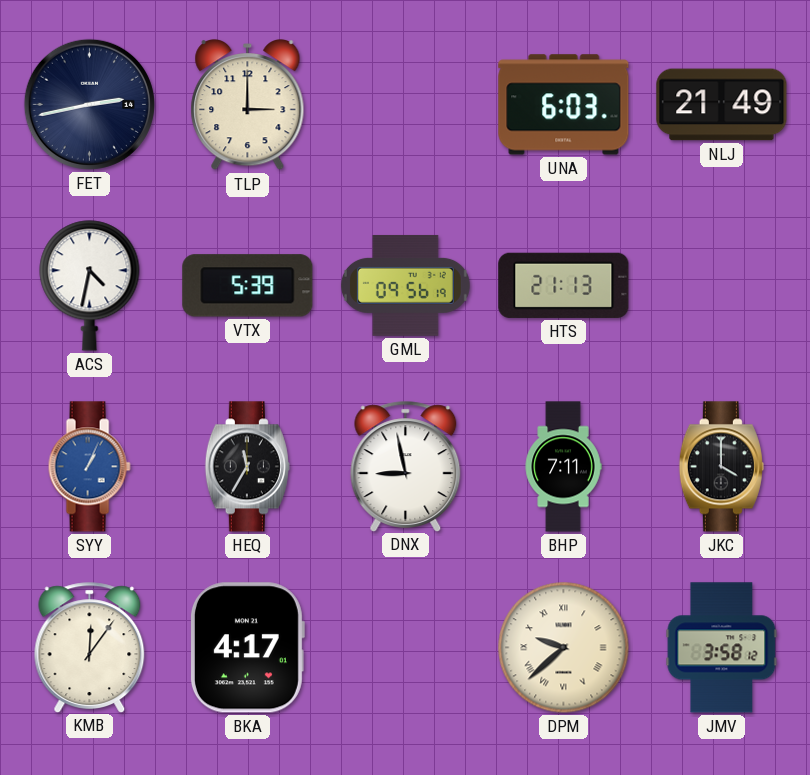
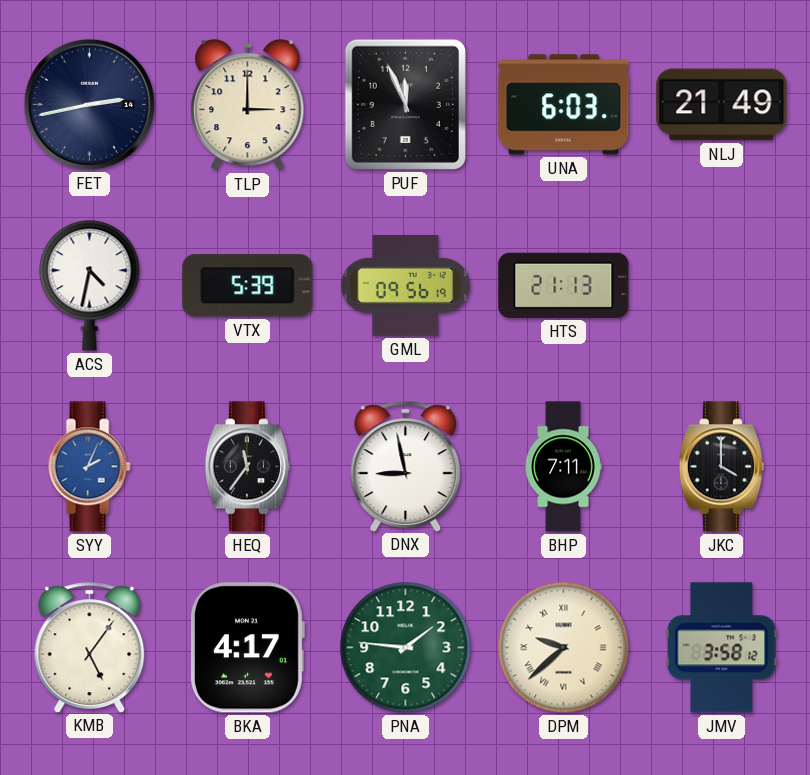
PUF: none -> 11:56
SYY: 1:04 -> 2:04
HEQ: 11:35 -> 11:36
KMB: 12:06 -> 5:06
PNA: none -> 1:46
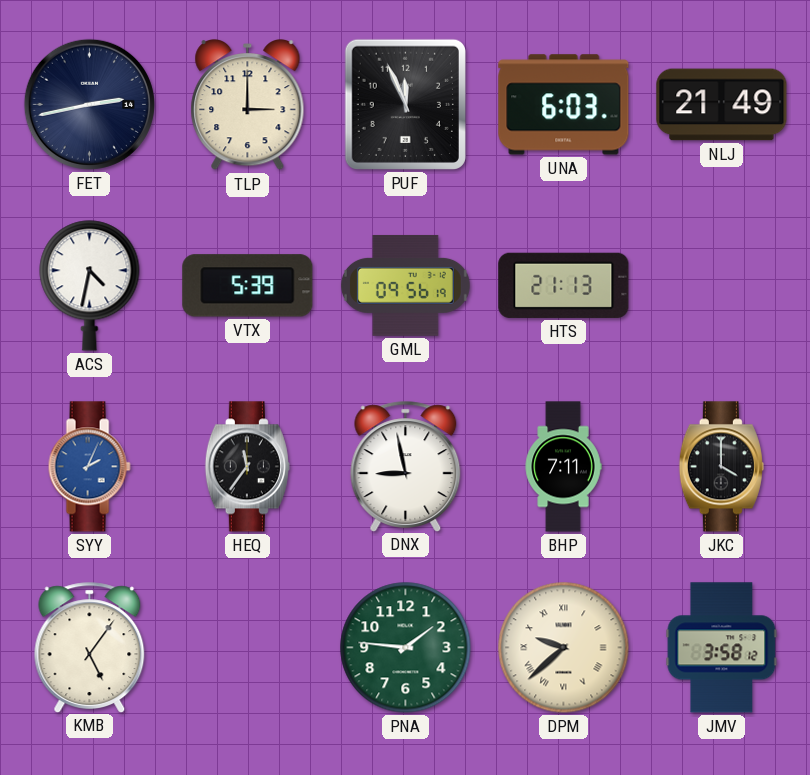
BKA: 4:17 -> none
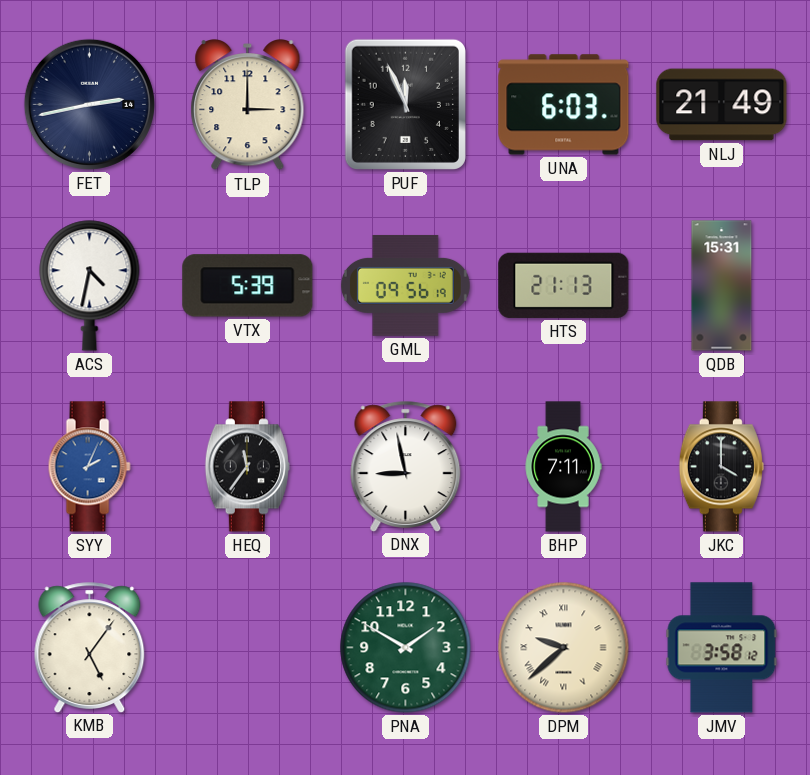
QDB: none -> 15:31
PNA: 1:46 -> 1:50
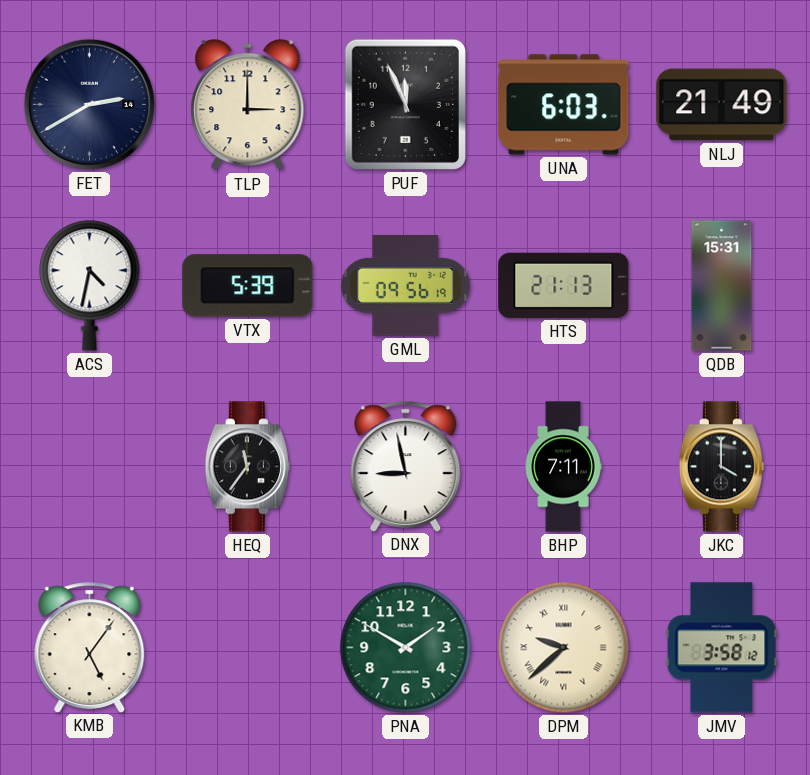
FET: 2:43 -> 2:40
SYY: 2:04 -> none
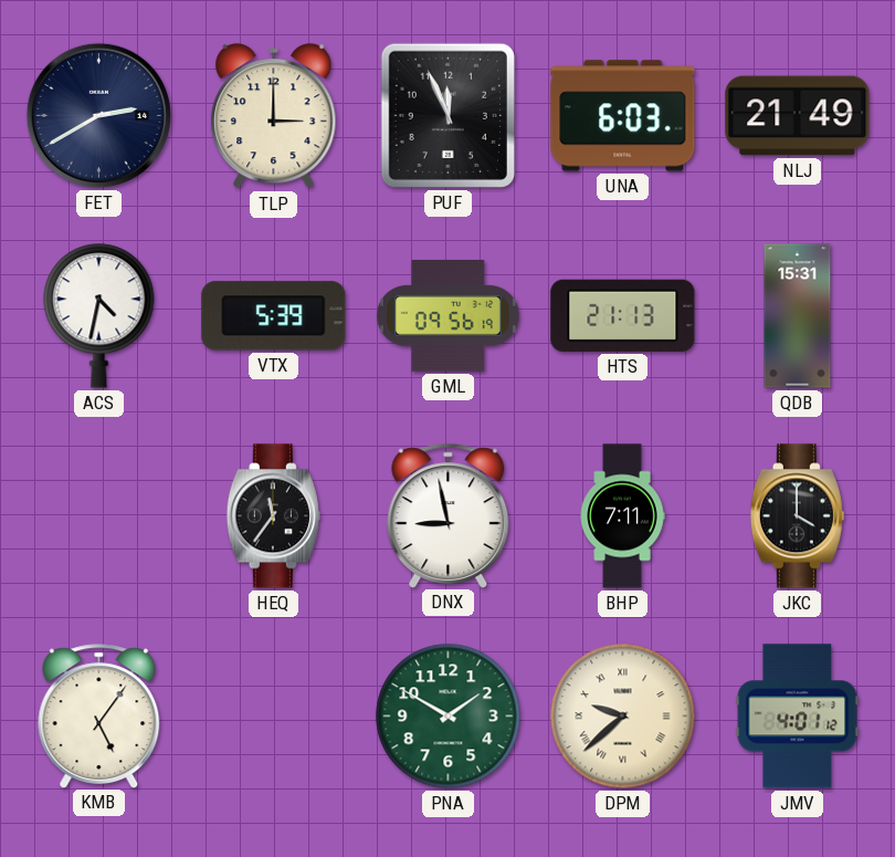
JMV: 3:58 -> 4:01
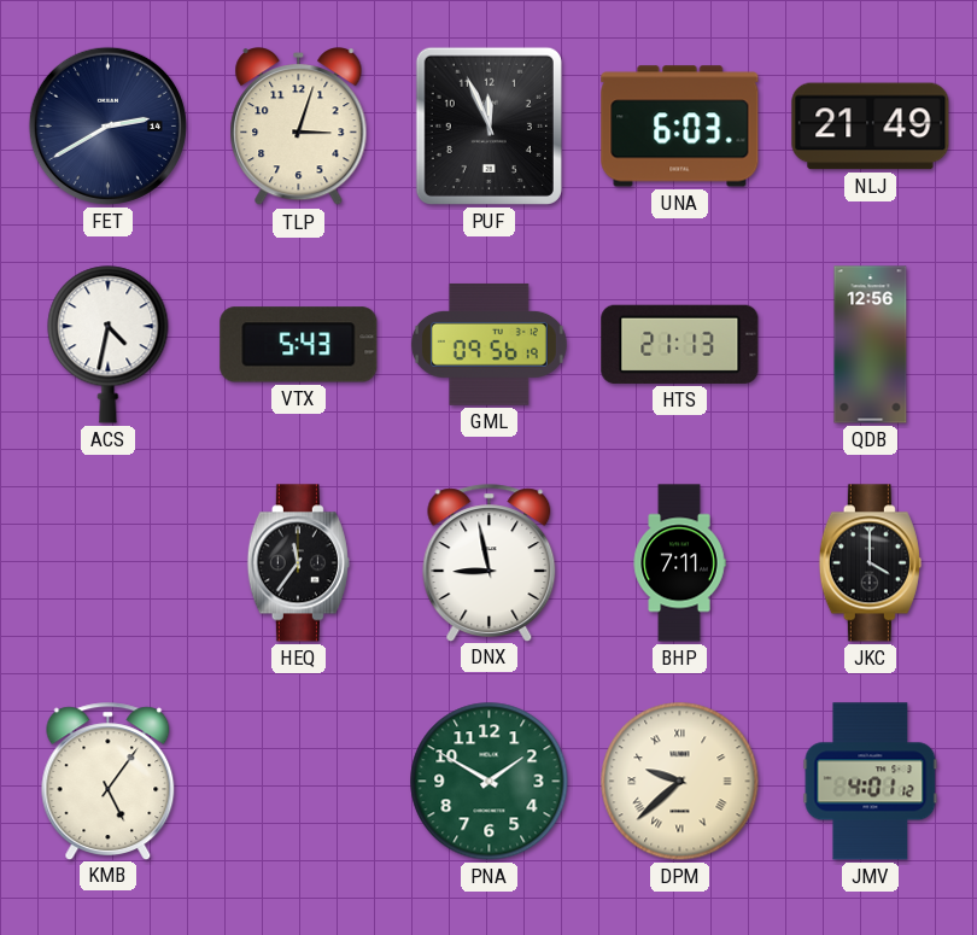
TLP: 3:00 -> 3:03
VTX: 5:39 -> 5:43
QDB: 15:31 -> 12:56
